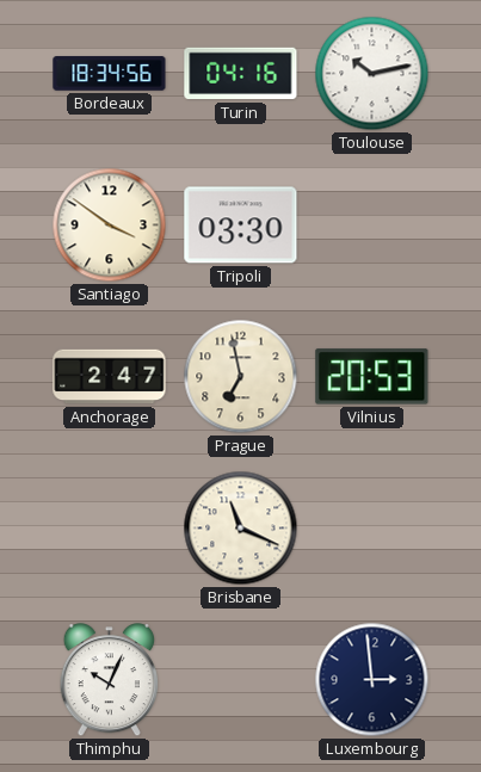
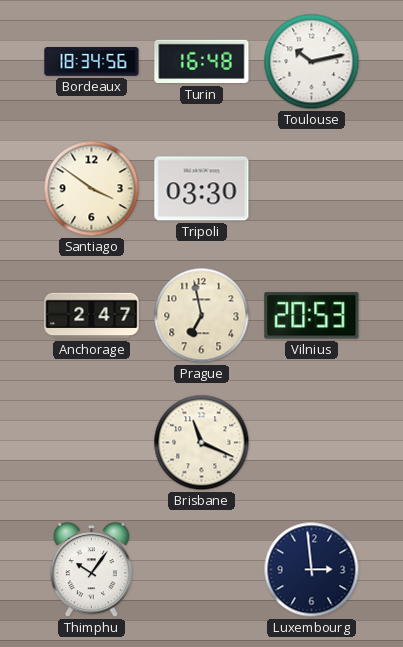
Turin: 04:16 -> 16:48
Thimphu: 10:04 -> 10:06
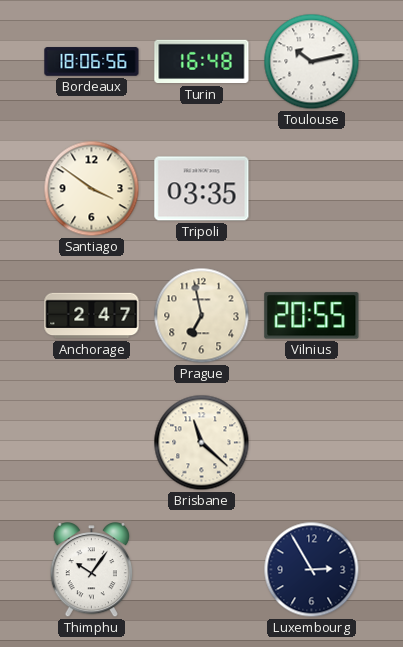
Bordeaux: 18:34 -> 18:06
Tripoli: 03:30 -> 03:35
Vilnius: 20:53 -> 20:55
Brisbane: 11:19 -> 11:22
Luxembourg: 2:59 -> 2:55
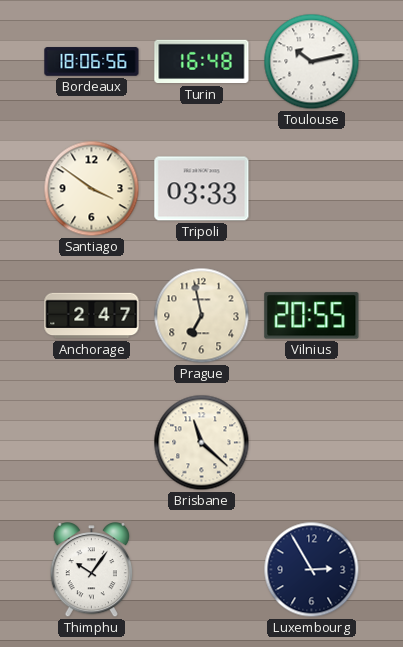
Tripoli: 03:35 -> 03:33
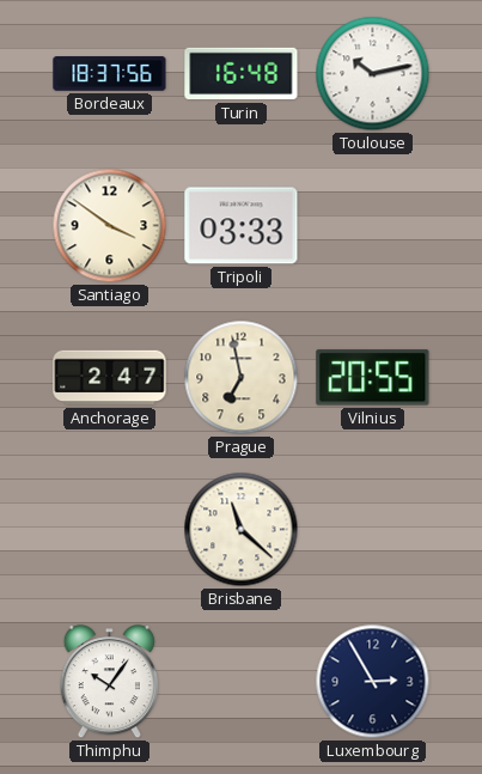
Bordeaux: 18:06 -> 18:37
